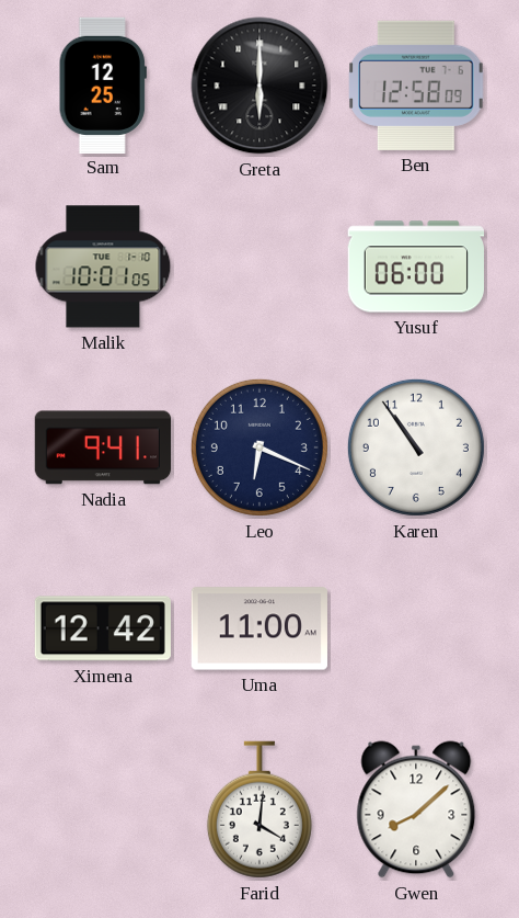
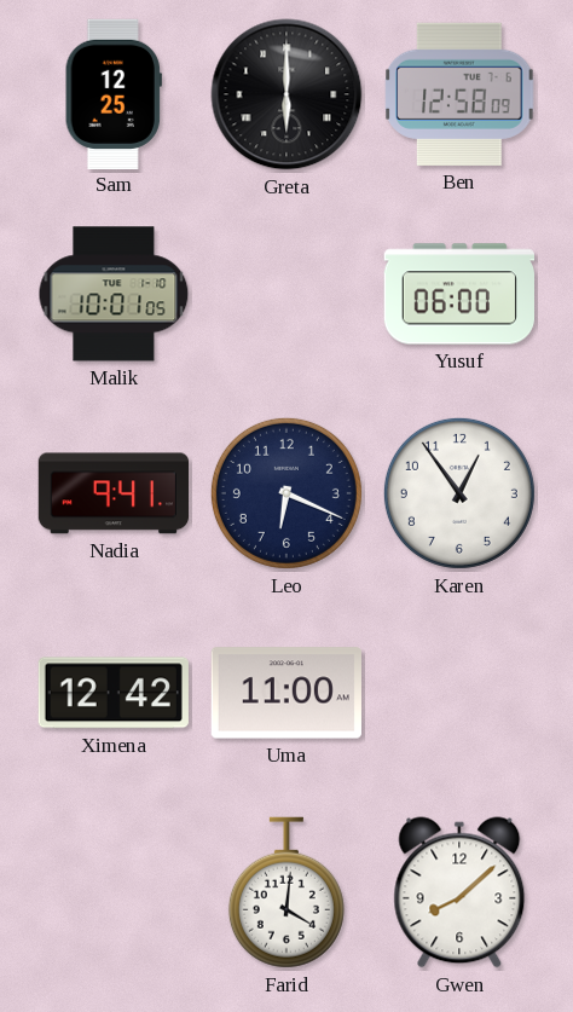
Karen: 10:54 -> 12:54
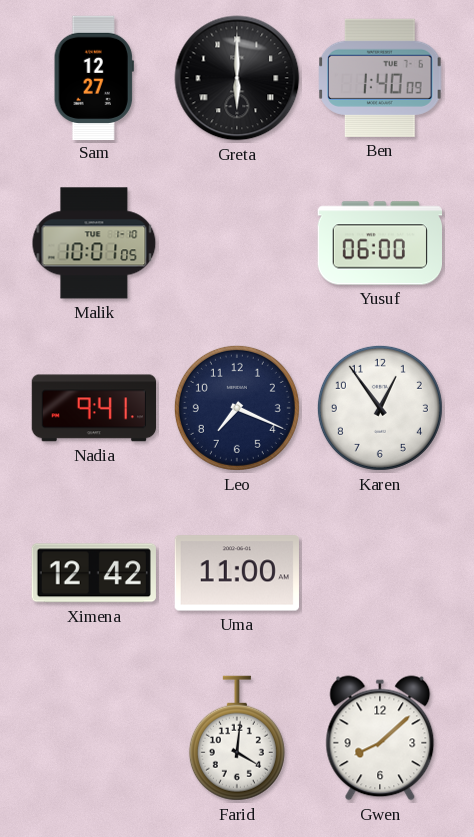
Sam: 12:25 -> 12:27
Ben: 12:58 -> 1:40
Leo: 6:19 -> 7:19
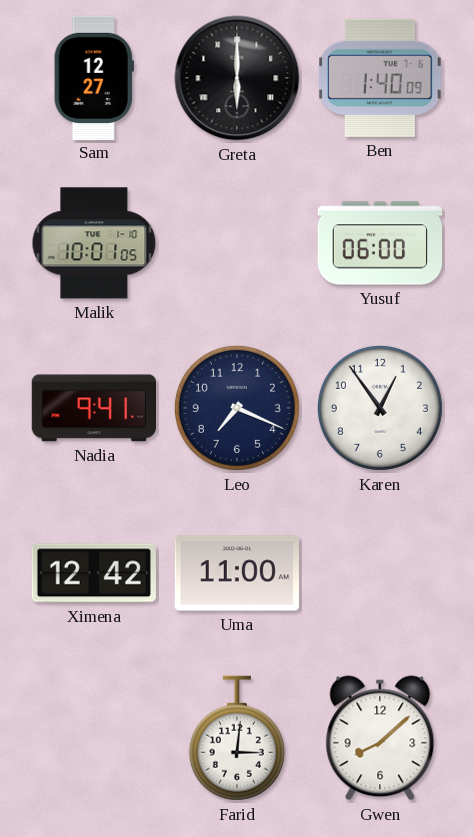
Farid: 4:01 -> 3:01
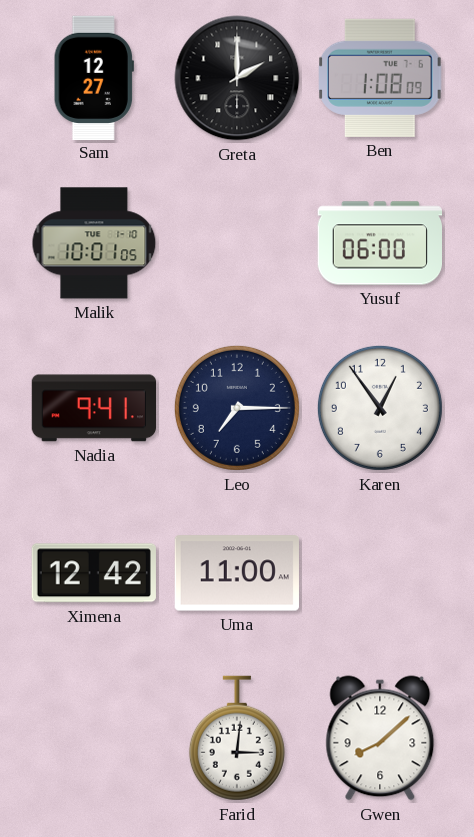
Greta: 6:00 -> 2:00
Ben: 1:40 -> 1:08
Leo: 7:19 -> 7:15
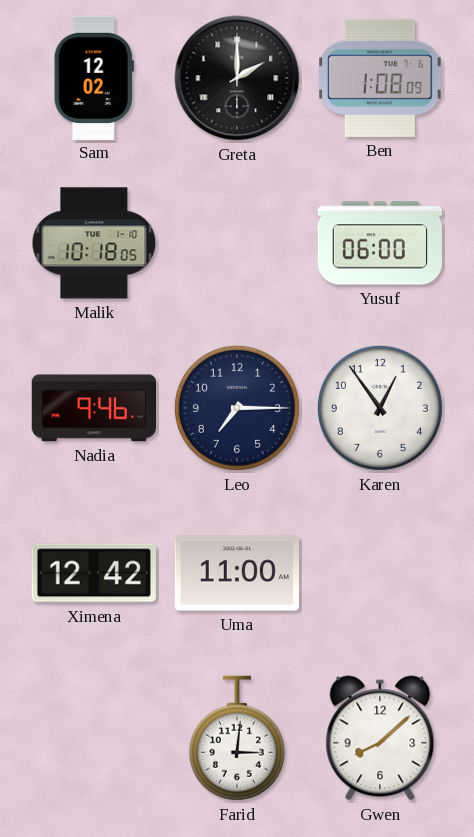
Sam: 12:27 -> 12:02
Malik: 10:01 -> 10:18
Nadia: 9:41 -> 9:46
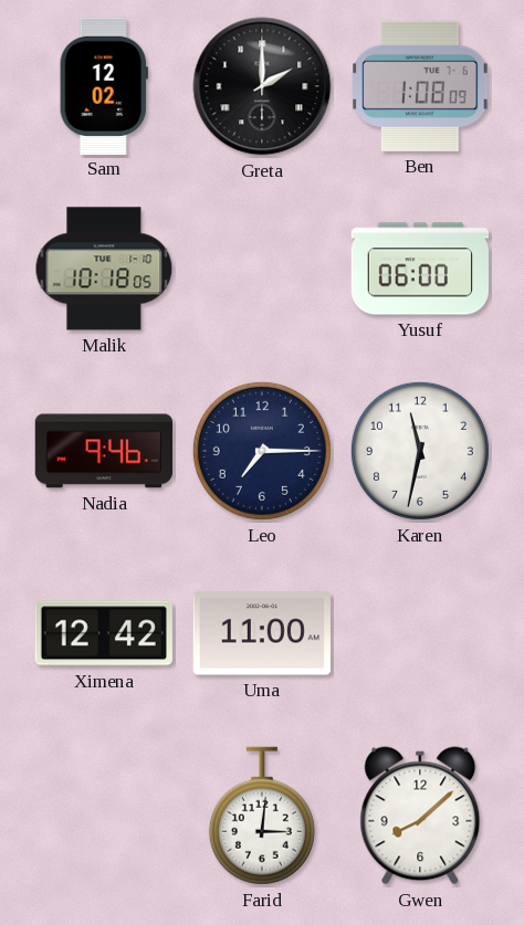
Karen: 12:54 -> 11:32
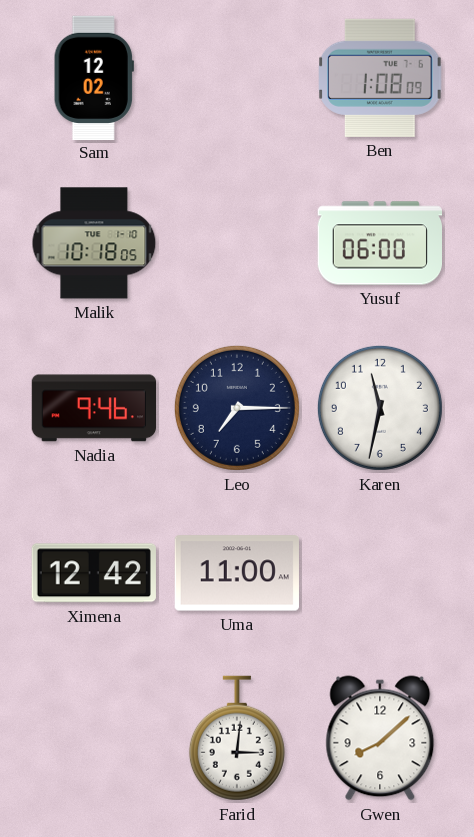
Greta: 2:00 -> none
